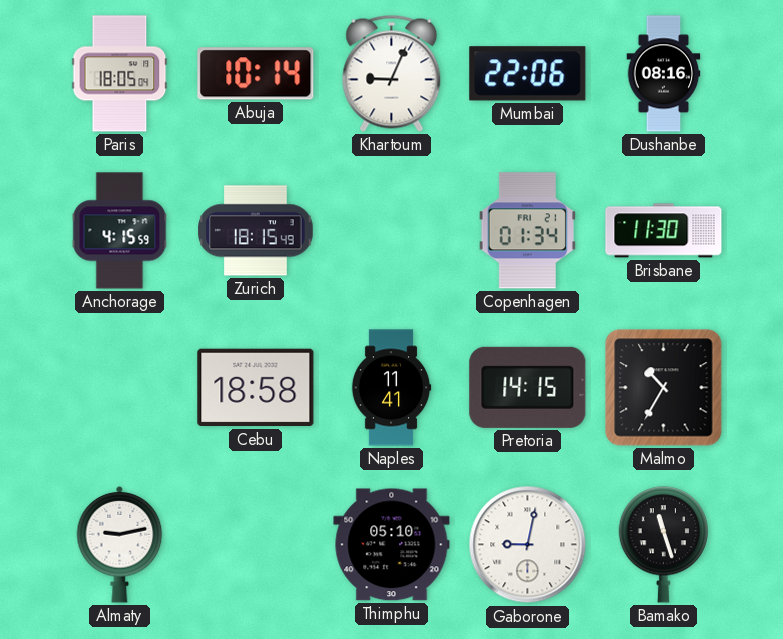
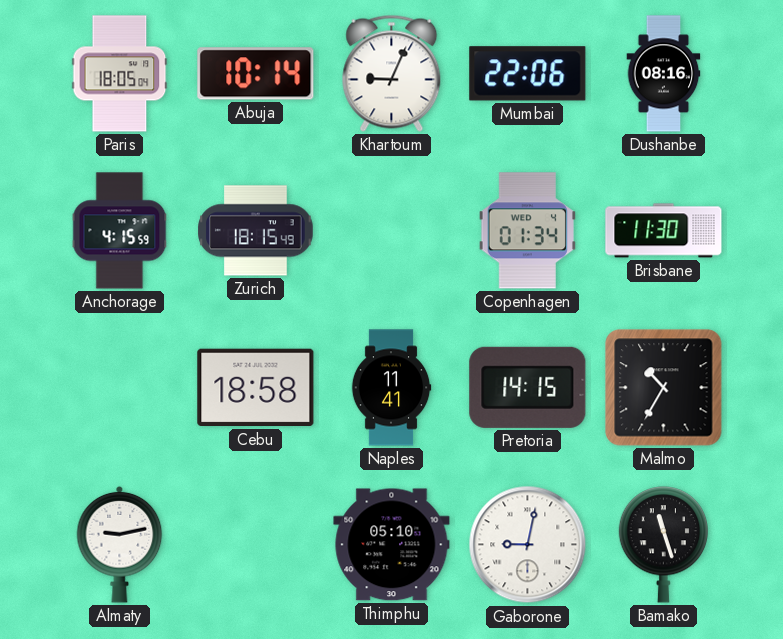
Copenhagen date: FRI 21 -> WED 4
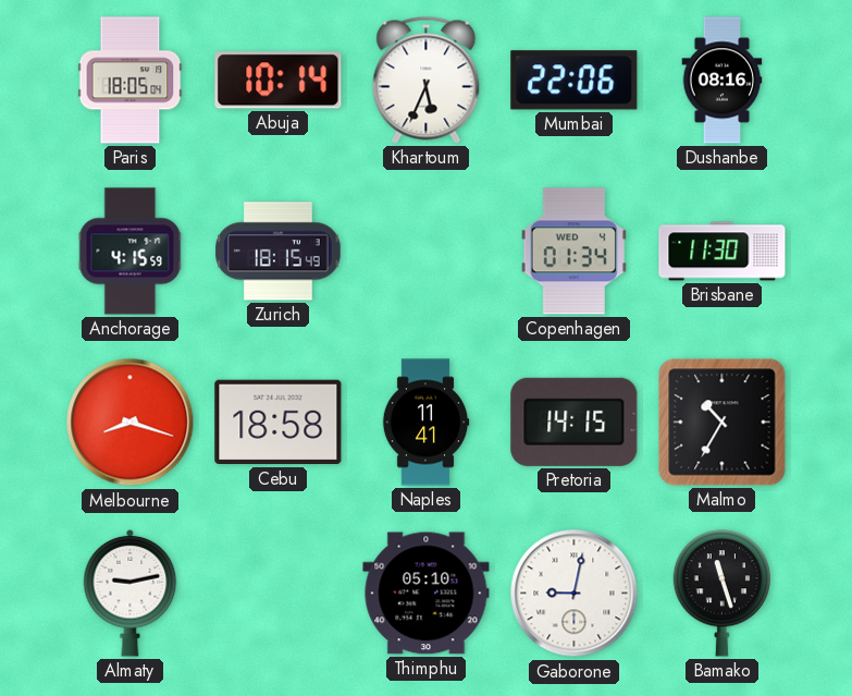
Khartoum: 9:04 -> 5:34
Melbourne: none -> 8:18
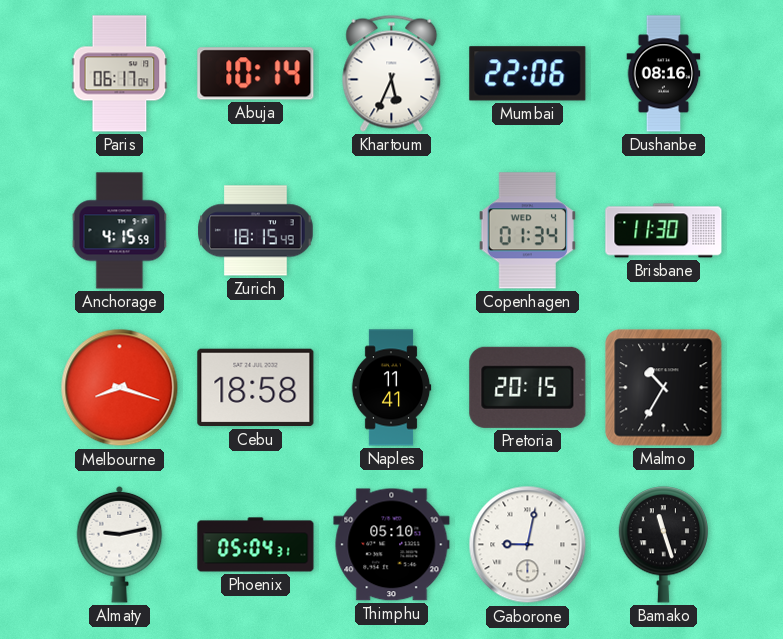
Paris: 18:05 -> 06:17
Pretoria: 14:15 -> 20:15
Phoenix: none -> 05:04
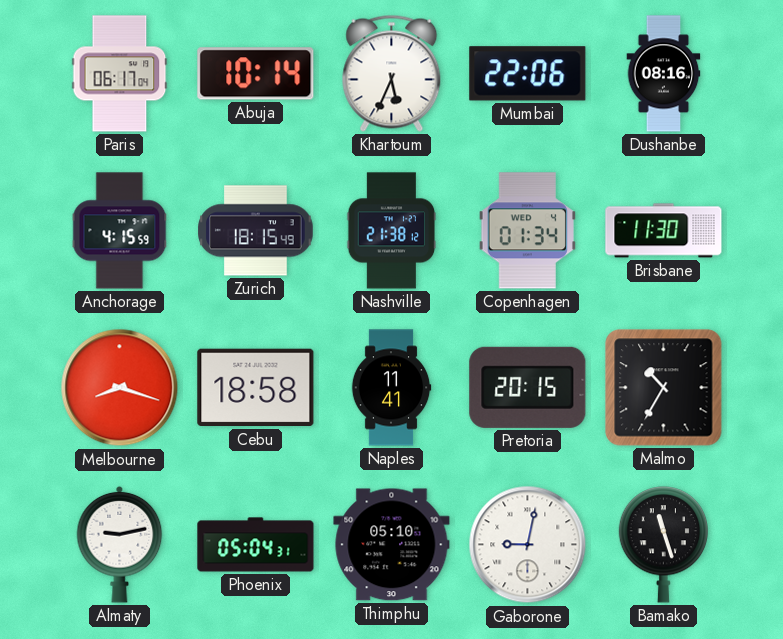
Nashville: none -> 21:38
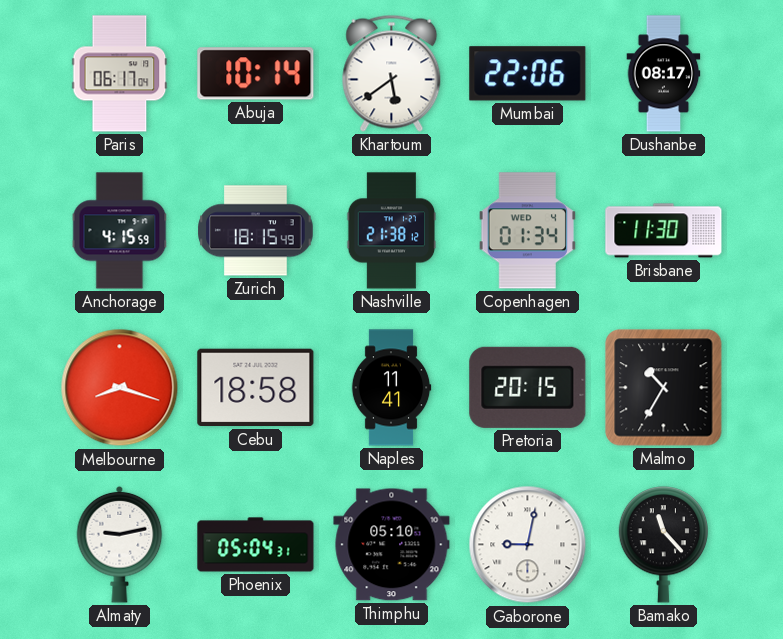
Khartoum: 5:34 -> 5:39
Dushanbe: 08:16 -> 08:17
Bamako: 11:27 -> 11:23
